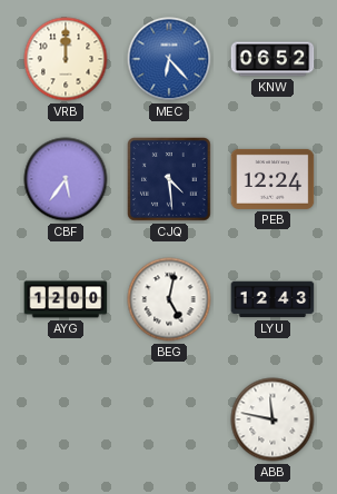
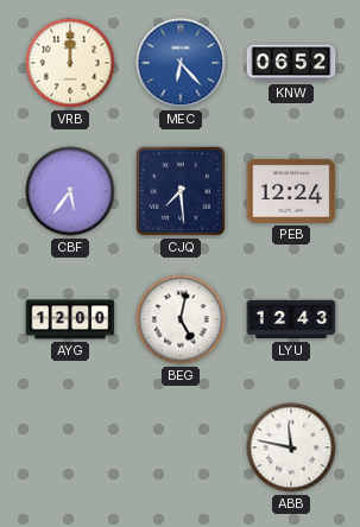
CJQ: 4:29 -> 7:29
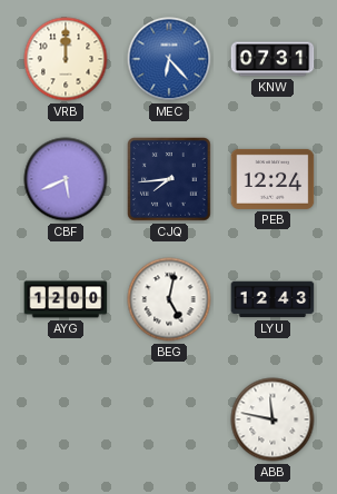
KNW: 06:52 -> 07:31
CBF: 5:36 -> 5:41
CJQ: 7:29 -> 7:44
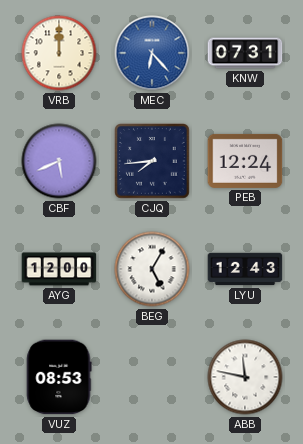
BEG: 5:02 -> 5:05
VUZ: none -> 08:53
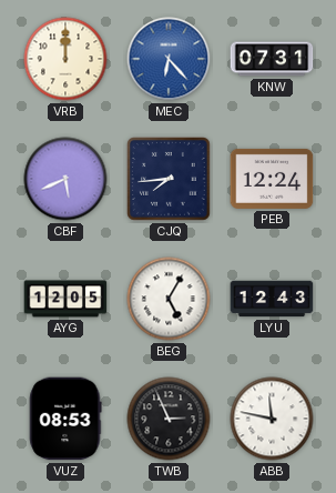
AYG: 12:00 -> 12:05
TWB: none -> 2:56
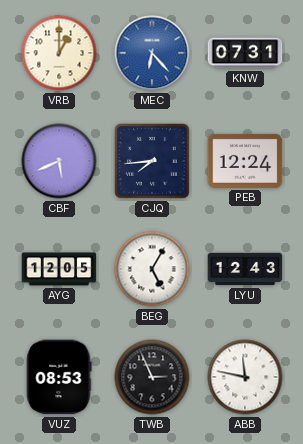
VRB: 12:00 -> 1:00
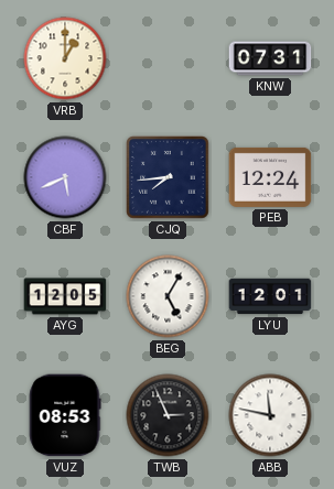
MEC: 6:23 -> none
LYU: 12:43 -> 12:01
